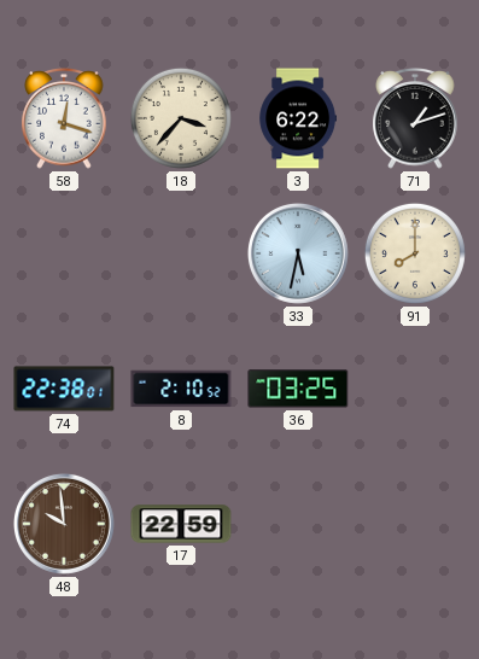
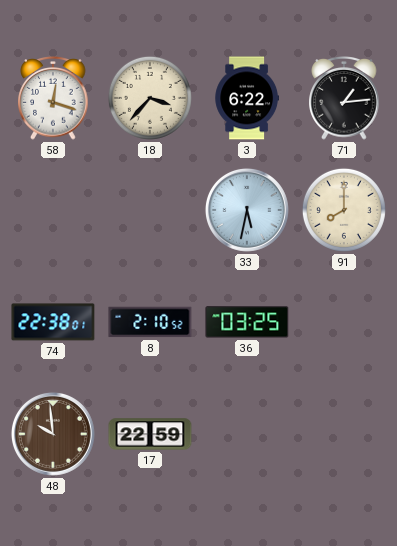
71: 1:12 -> 1:14
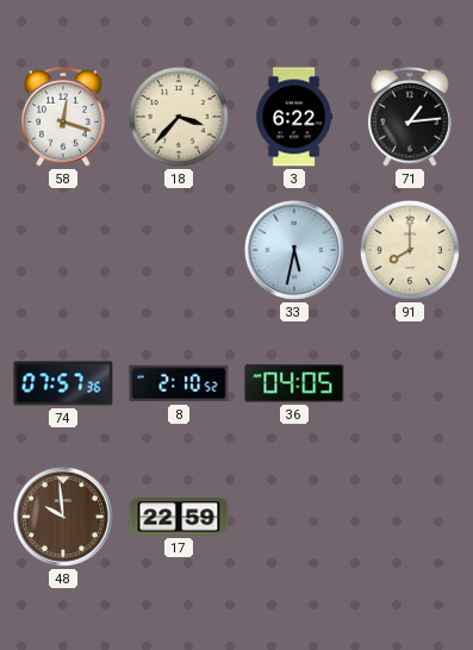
74: 22:38 -> 07:57
36: 03:25 -> 04:05
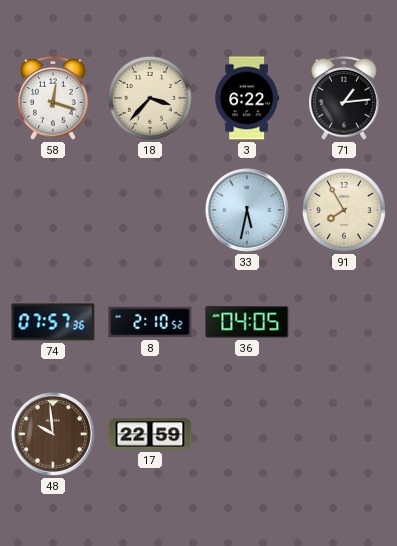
91: 8:00 -> 7:55
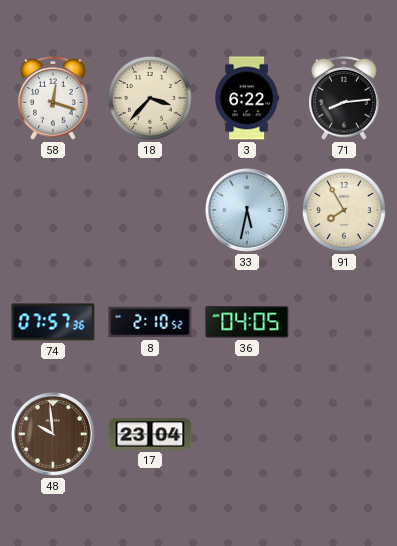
71: 1:14 -> 8:14
17: 22:59 -> 23:04
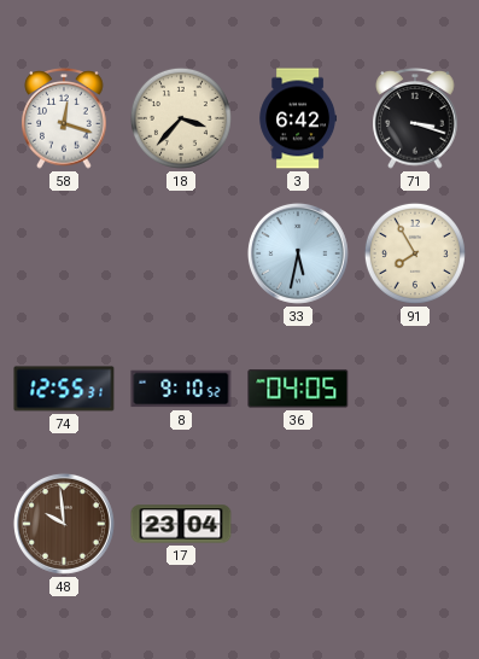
3: 6:22 -> 6:42
71: 8:14 -> 3:18
74: 07:57 -> 12:55
8: 2:10 -> 9:10
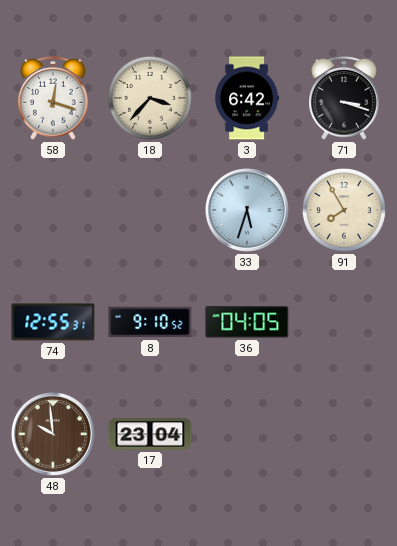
33: 5:32 -> 5:33
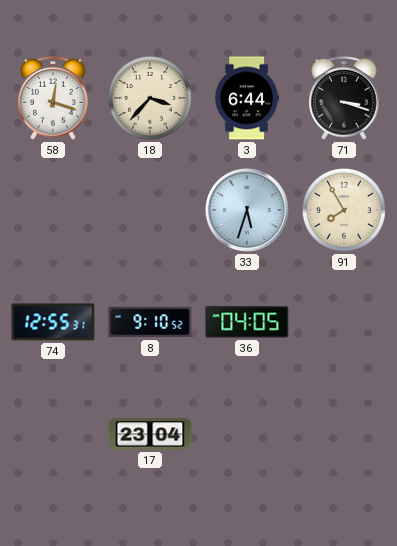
3: 6:42 -> 6:44
48: 9:59 -> none
